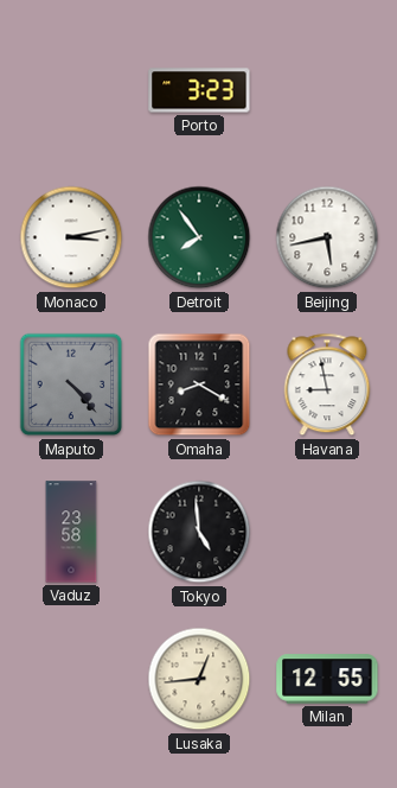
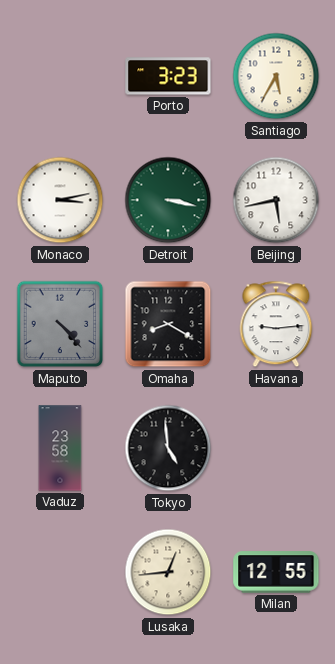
Santiago: none -> 5:35
Detroit: 7:54 -> 3:17
Havana: 8:58 -> 9:14
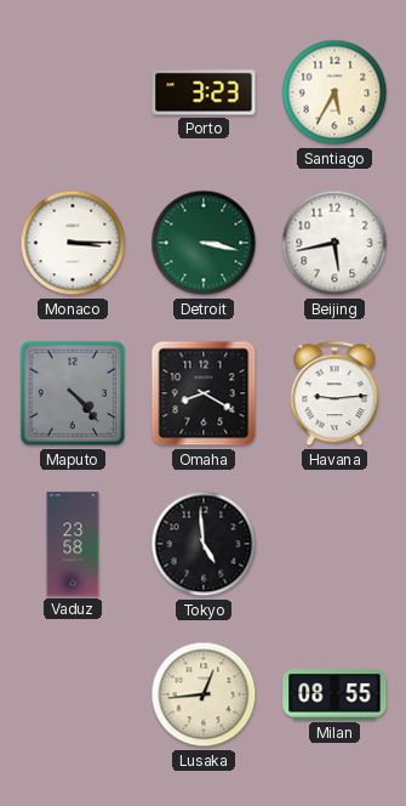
Monaco: 3:13 -> 3:15
Milan: 12:55 -> 08:55
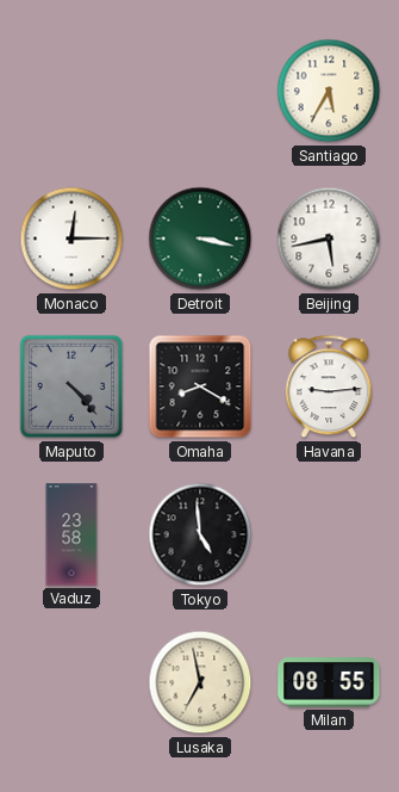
Porto: 3:23 -> none
Monaco: 3:15 -> 12:15
Lusaka: 12:44 -> 6:58
